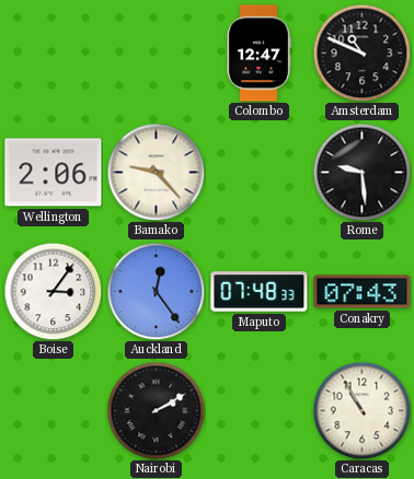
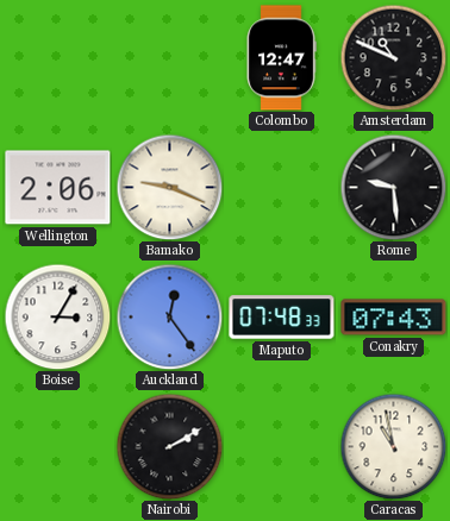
Bamako: 9:23 -> 9:19
Boise: 3:06 -> 3:05
Caracas: 10:55 -> 10:58
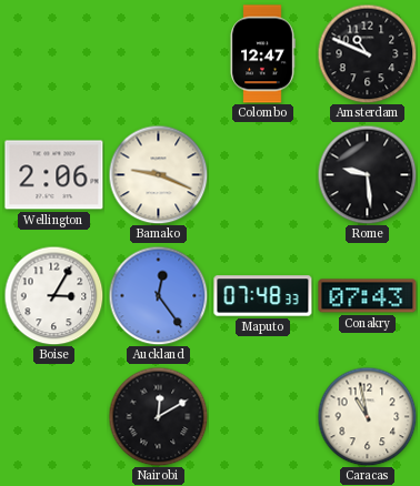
Nairobi: 2:10 -> 12:10
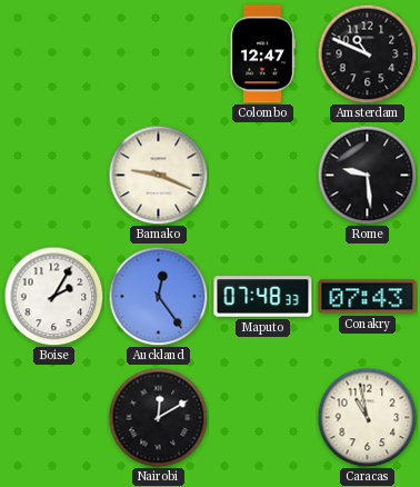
Wellington: 2:06 -> none
Boise: 3:05 -> 2:05
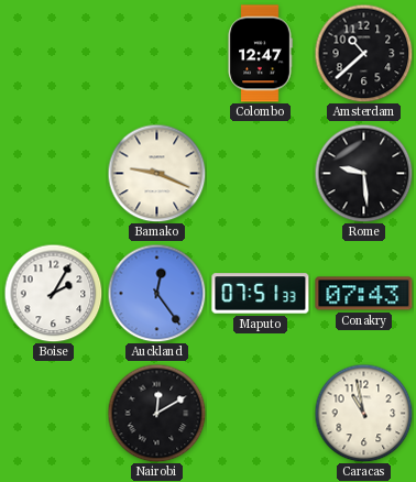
Amsterdam: 10:49 -> 10:38
Maputo: 07:48 -> 07:51
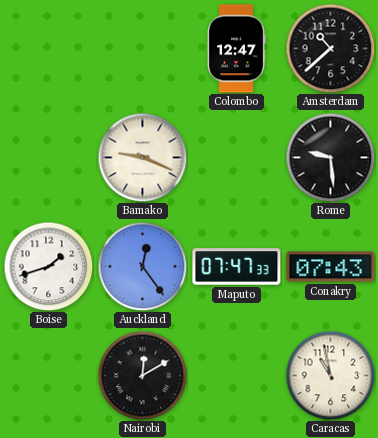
Boise: 2:05 -> 1:42
Maputo: 07:51 -> 07:47
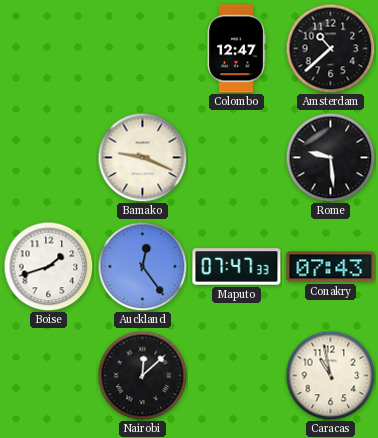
Nairobi: 12:10 -> 12:08
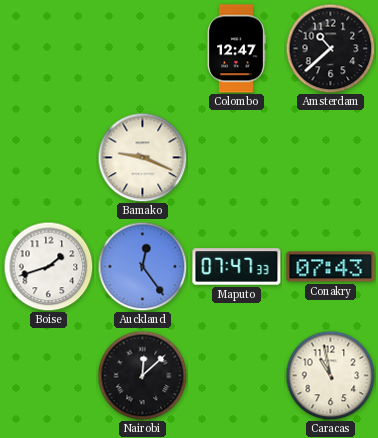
Rome: 9:29 -> none
